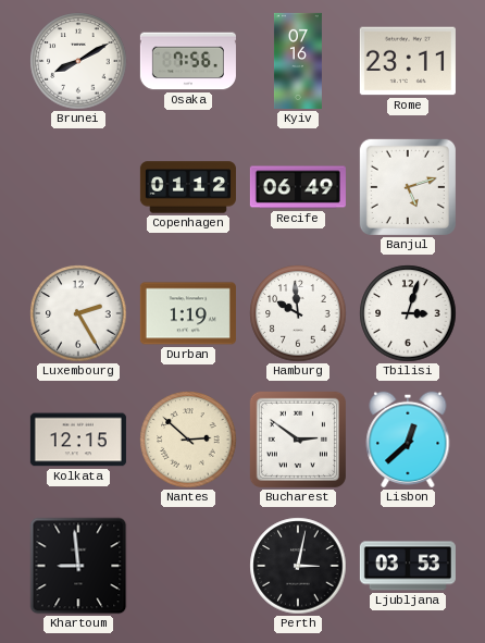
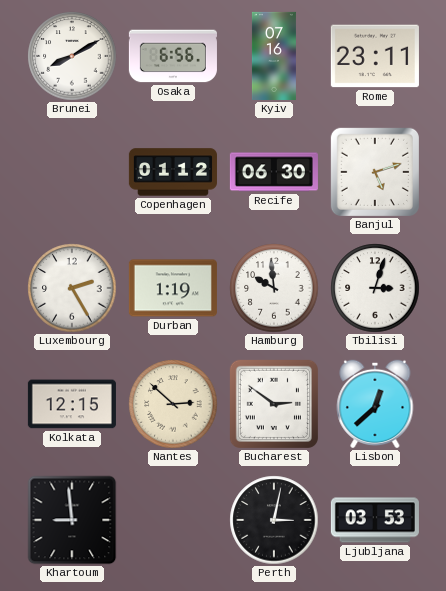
Osaka: 7:56 -> 6:56
Recife: 06:49 -> 06:30
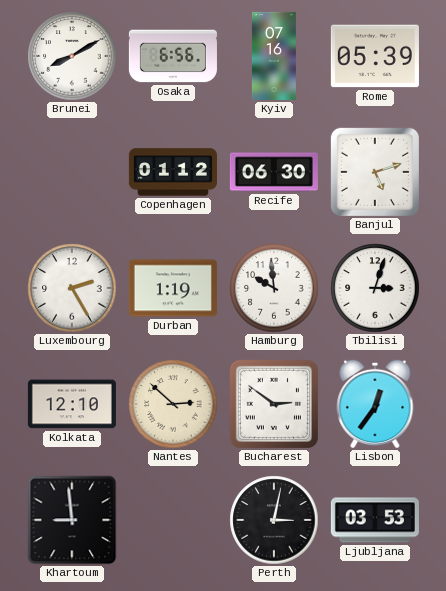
Rome: 23:11 -> 05:39
Kolkata: 12:15 -> 12:10
Lisbon: 12:38 -> 12:36
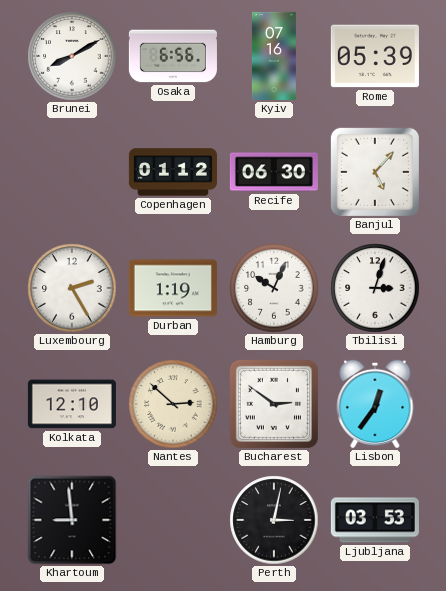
Banjul: 5:12 -> 5:07
Hamburg: 9:59 -> 10:04
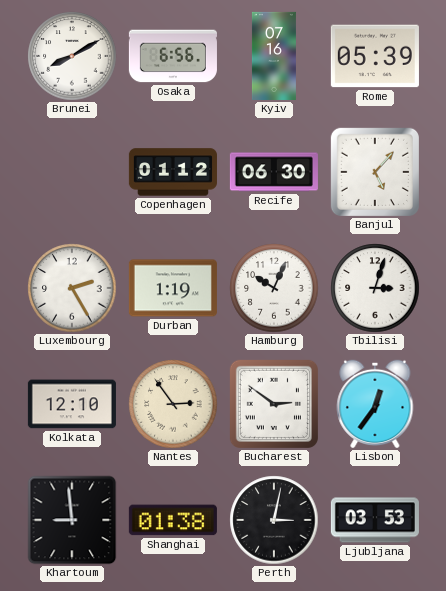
Nantes: 2:52 -> 2:54
Shanghai: none -> 01:38
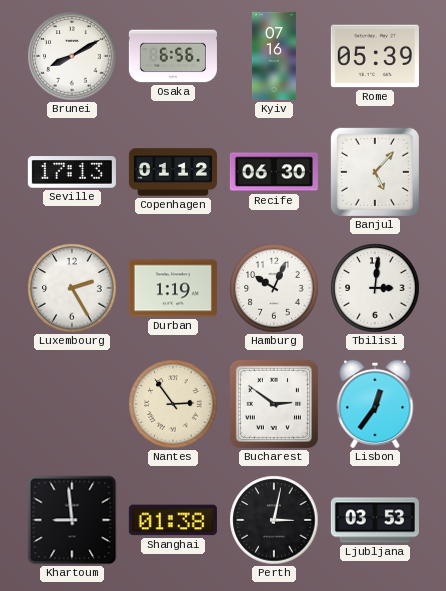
Seville: none -> 17:13
Tbilisi: 3:03 -> 3:01
Kolkata: 12:10 -> none
